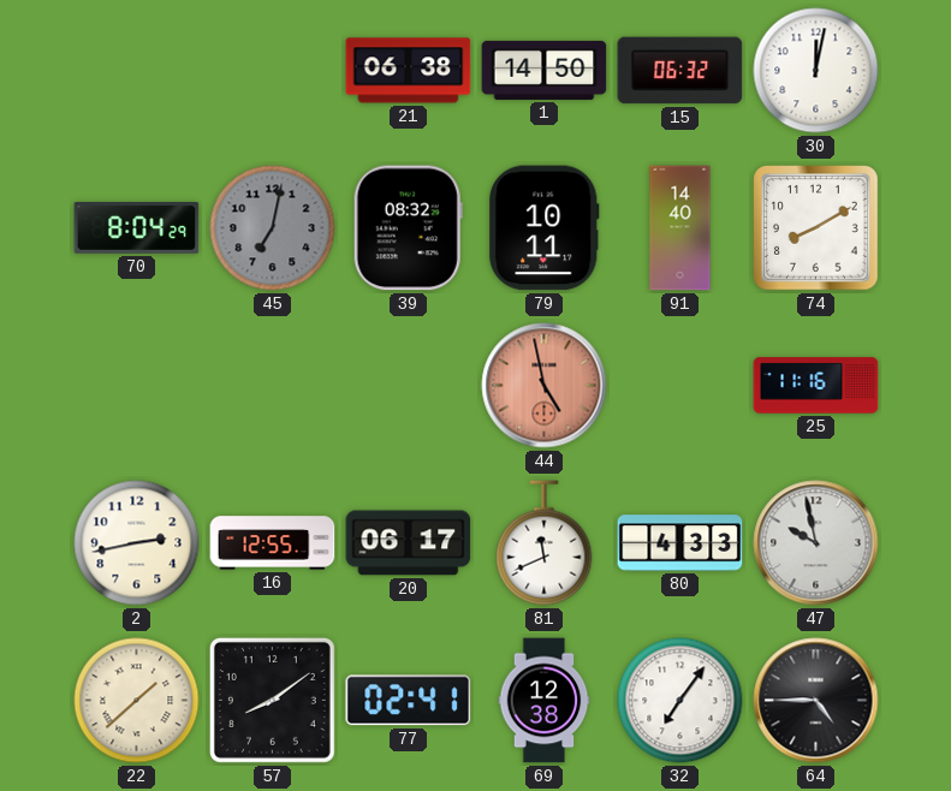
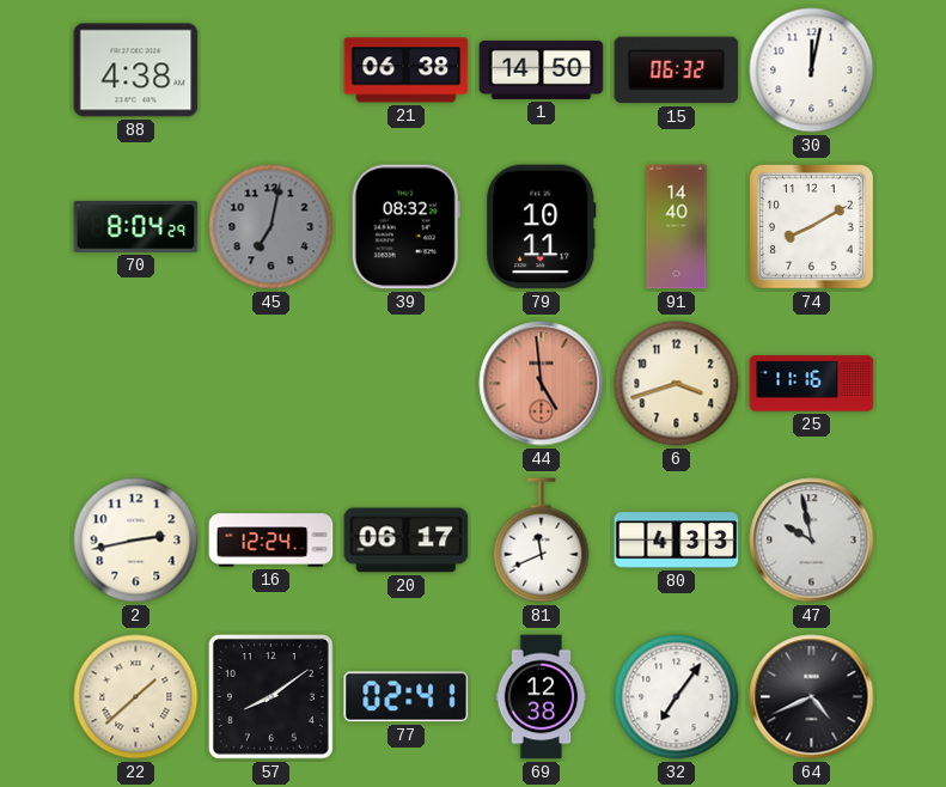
88: none -> 4:38
44: 4:58 -> 4:59
6: none -> 3:42
16: 12:55 -> 12:24
64: 4:45 -> 4:41
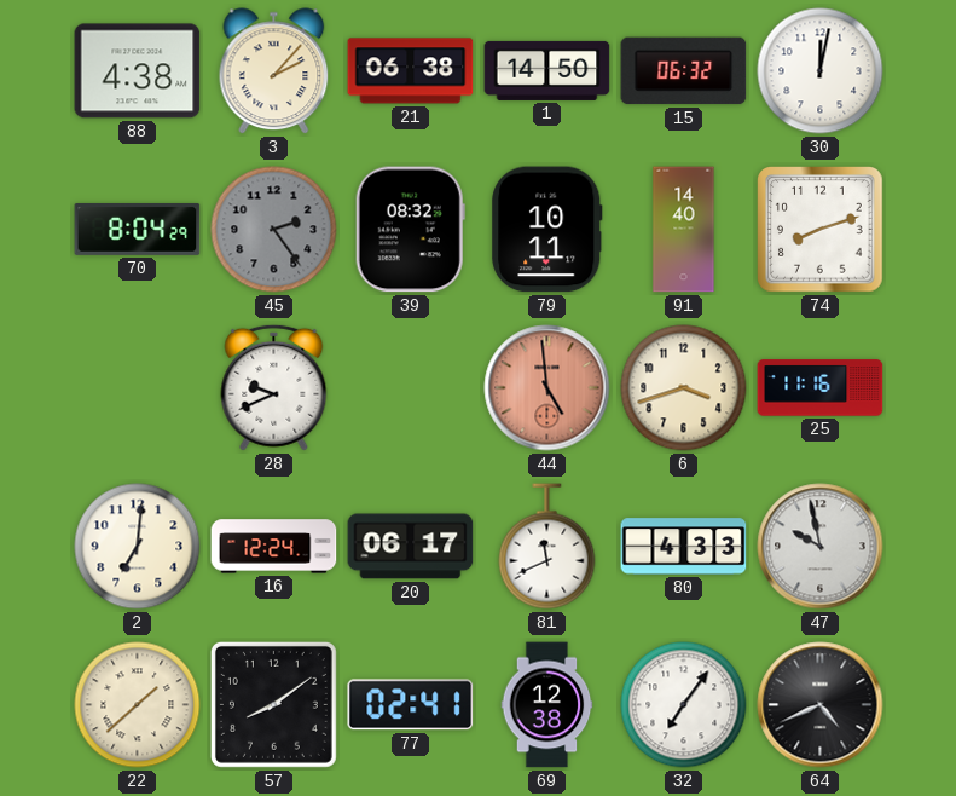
3: none -> 2:07
45: 7:02 -> 2:24
74: 8:10 -> 8:12
28: none -> 9:41
2: 2:43 -> 7:01
